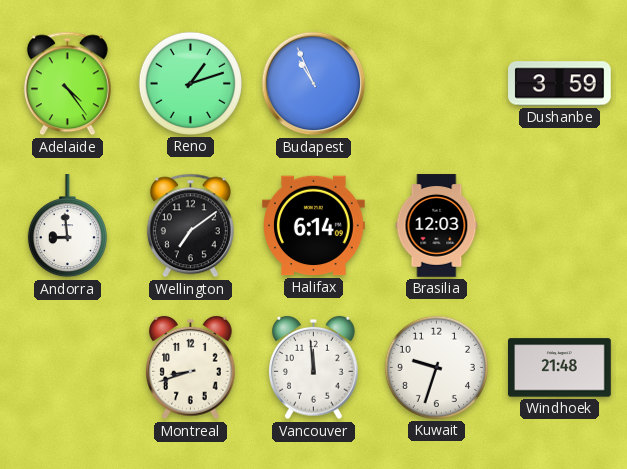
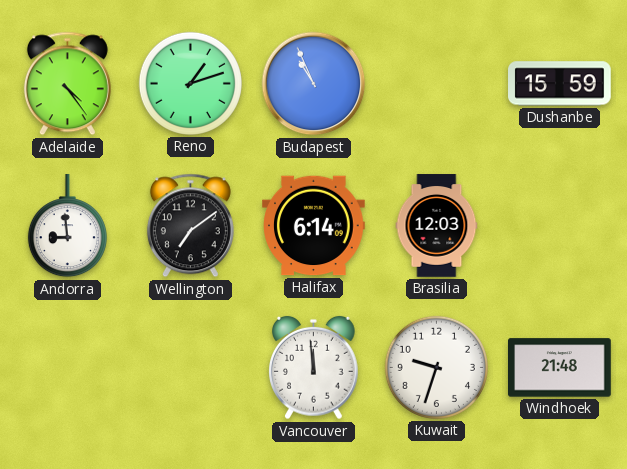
Dushanbe: 3:59 -> 15:59
Montreal: 8:42 -> none
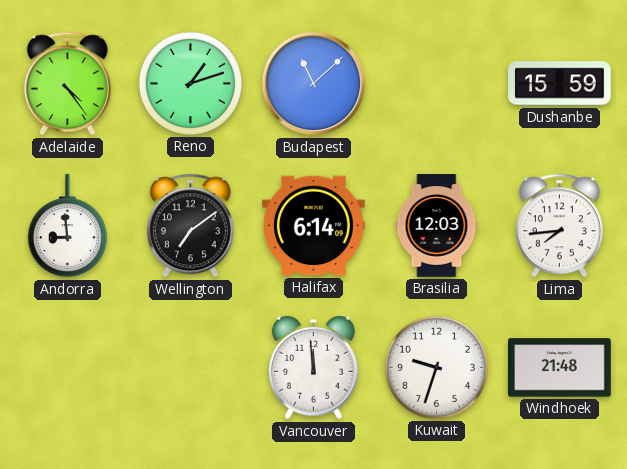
Budapest: 10:56 -> 11:08
Lima: none -> 7:44
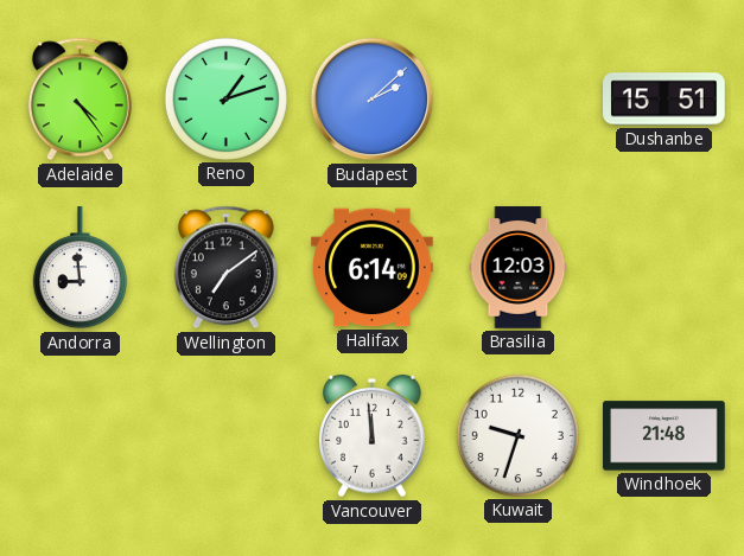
Budapest: 11:08 -> 2:08
Dushanbe: 15:59 -> 15:51
Lima: 7:44 -> none
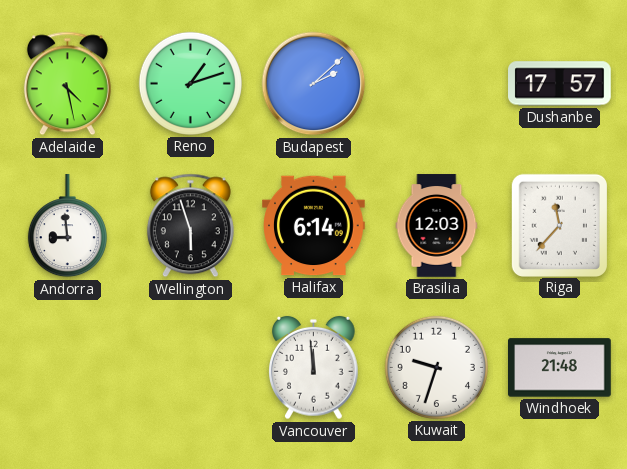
Adelaide: 4:24 -> 4:28
Dushanbe: 15:51 -> 17:57
Wellington: 7:09 -> 5:57
Riga: none -> 11:37
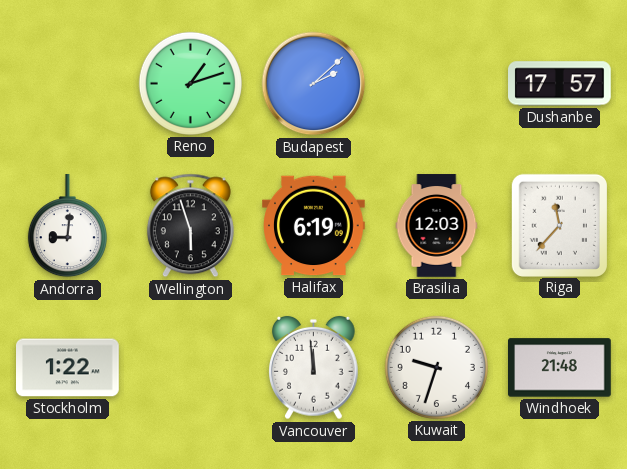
Adelaide: 4:28 -> none
Andorra: 8:59 -> 9:01
Halifax: 6:14 -> 6:19
Stockholm: none -> 1:22
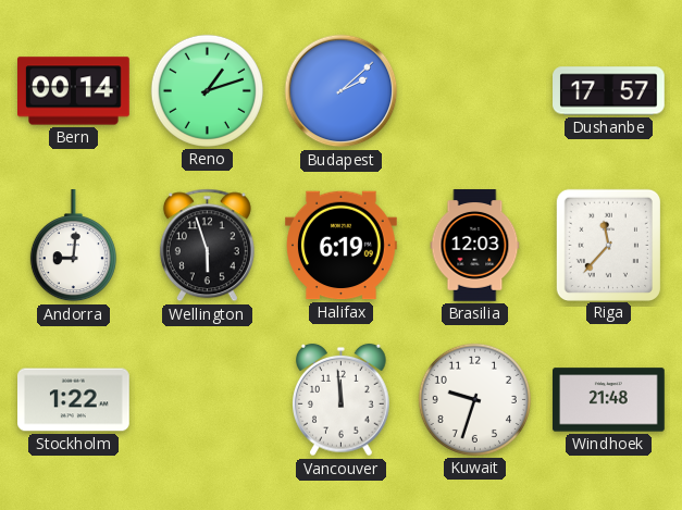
Bern: none -> 00:14
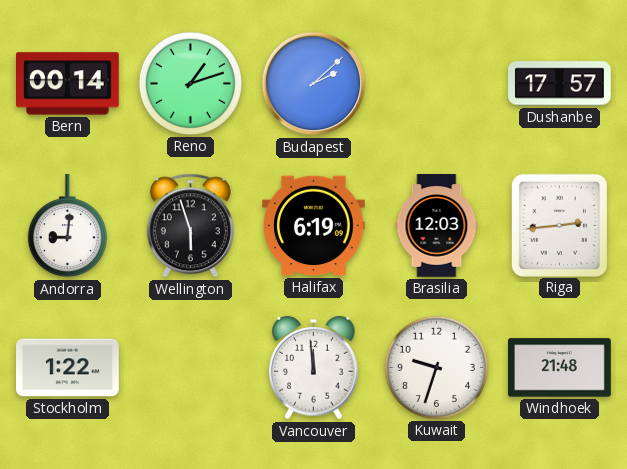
Riga: 11:37 -> 2:44
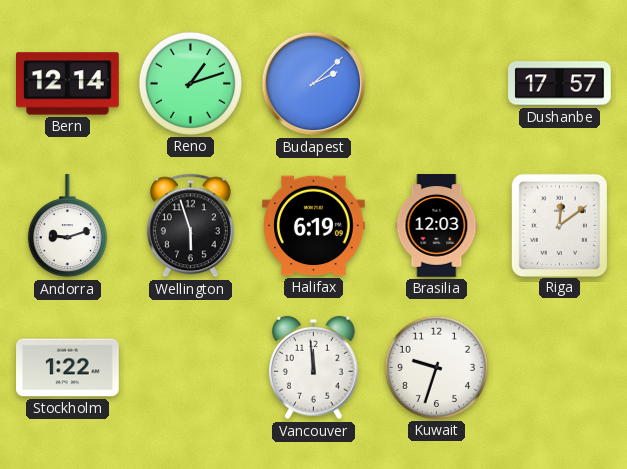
Bern: 00:14 -> 12:14
Andorra: 9:01 -> 9:12
Riga: 2:44 -> 12:09
Windhoek: 21:48 -> none
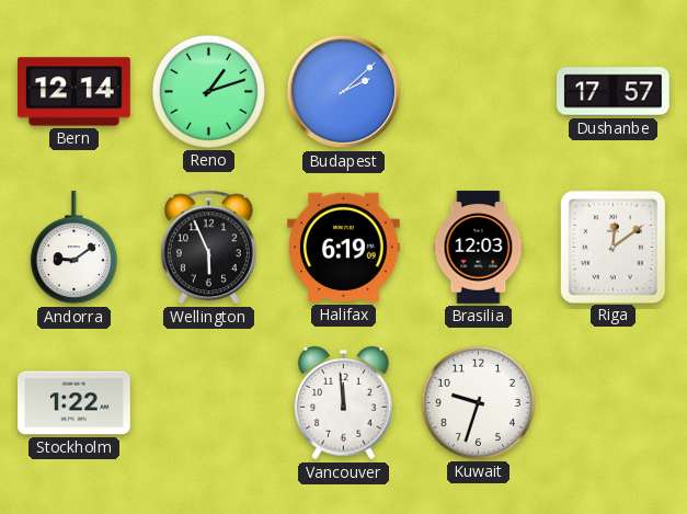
Andorra: 9:12 -> 9:09
Wellington: 5:57 -> 5:56
